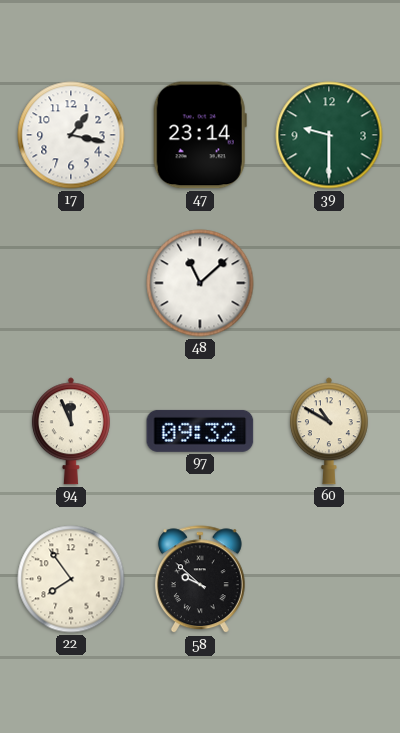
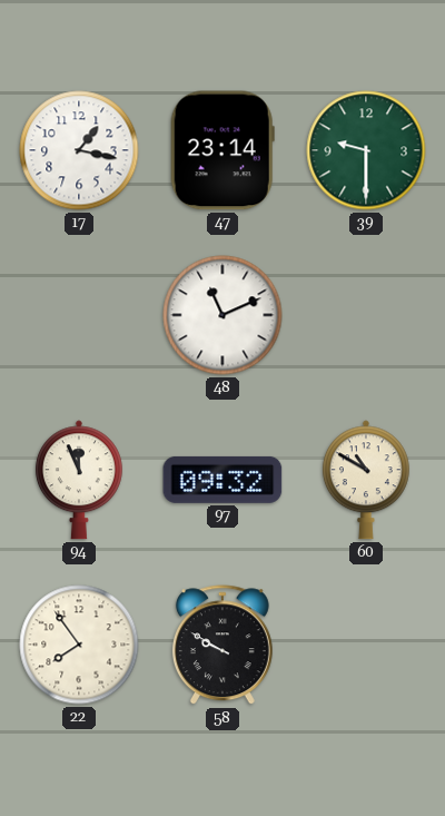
48: 11:08 -> 11:11
58: 9:52 -> 9:50
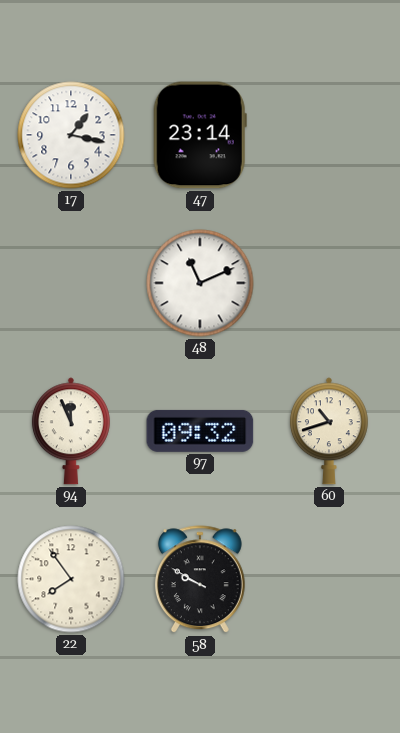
39: 9:30 -> none
60: 10:50 -> 10:42
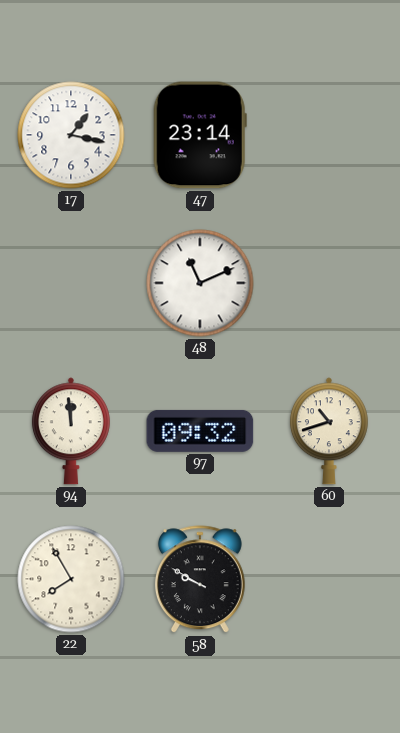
94: 11:56 -> 11:59
22: 7:54 -> 7:55
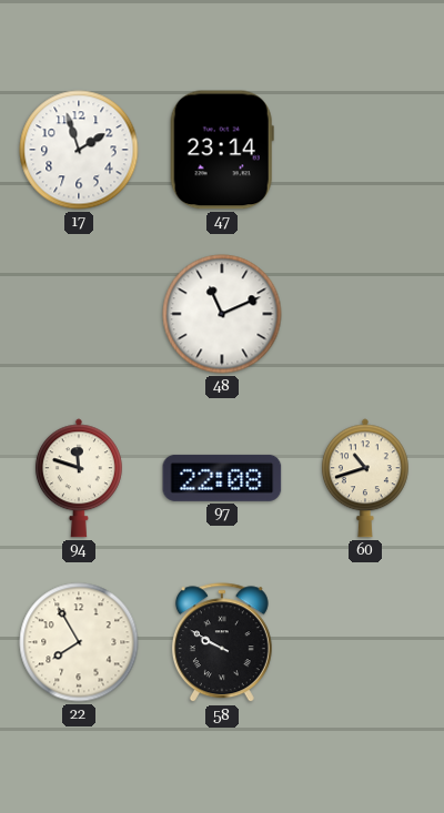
17: 1:17 -> 1:57
94: 11:59 -> 11:48
97: 09:32 -> 22:08
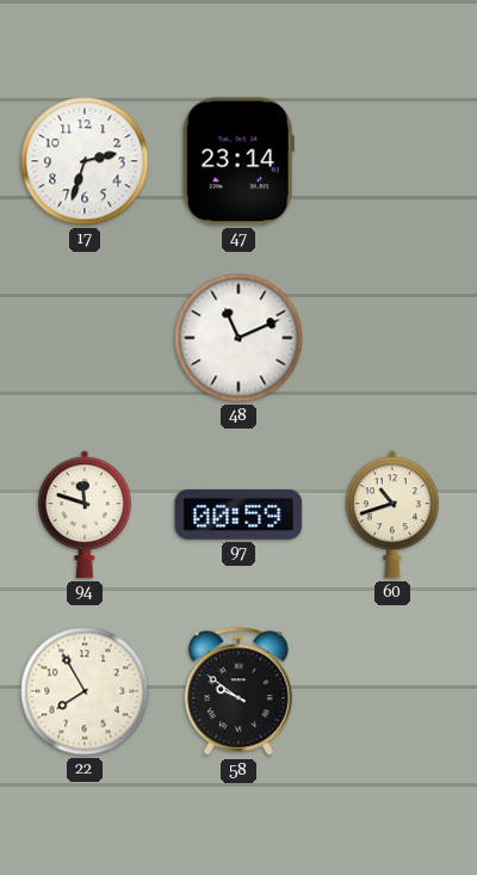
17: 1:57 -> 2:33
97: 22:08 -> 00:59
58: 9:50 -> 9:51
